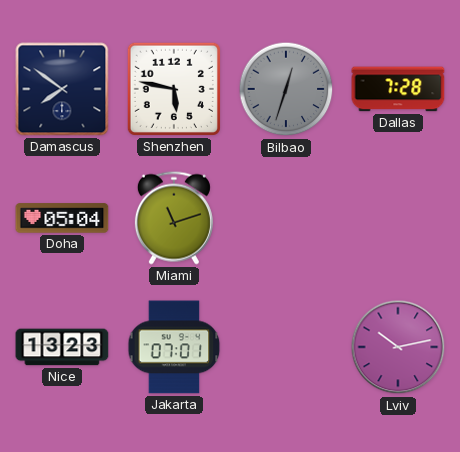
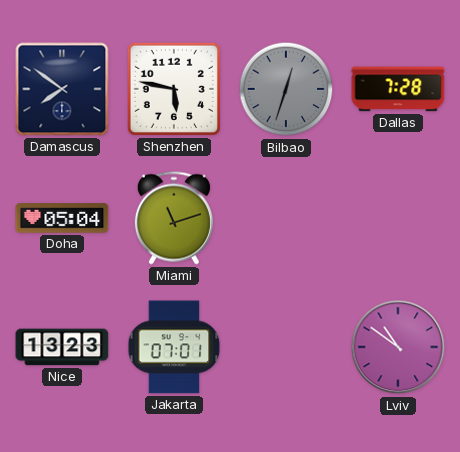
Lviv: 10:13 -> 10:51
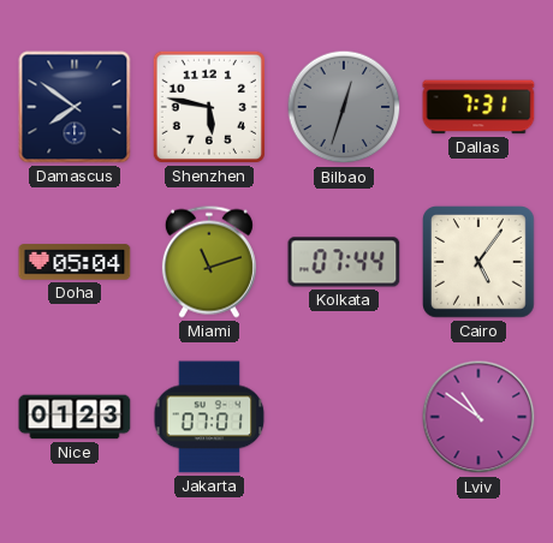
Dallas: 7:28 -> 7:31
Kolkata: none -> 07:44
Cairo: none -> 5:06
Nice: 13:23 -> 01:23
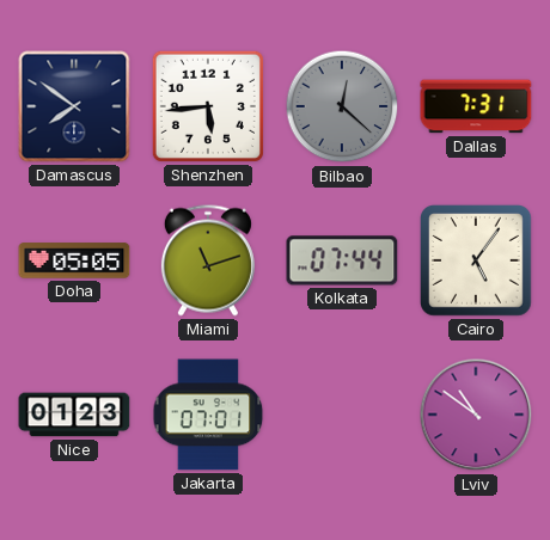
Shenzhen: 5:47 -> 5:44
Bilbao: 12:33 -> 12:22
Doha: 05:04 -> 05:05
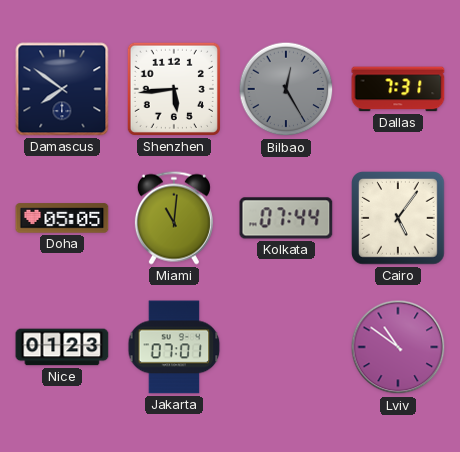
Bilbao: 12:22 -> 12:25
Miami: 11:12 -> 11:01
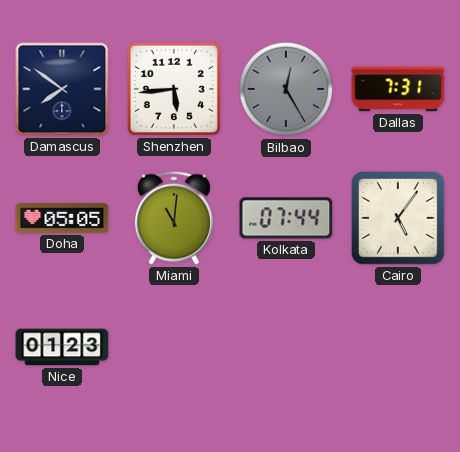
Jakarta: 07:01 -> none
Lviv: 10:51 -> none
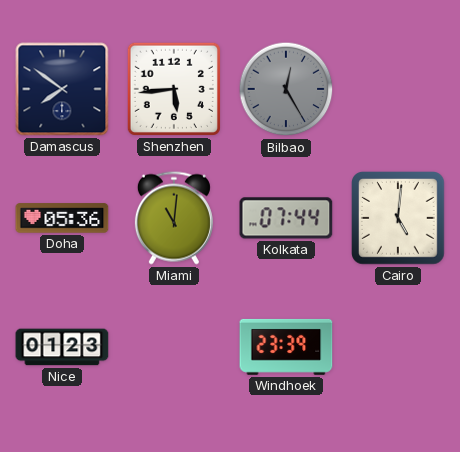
Dallas: 7:31 -> none
Doha: 05:05 -> 05:36
Cairo: 5:06 -> 5:01
Windhoek: none -> 23:39
